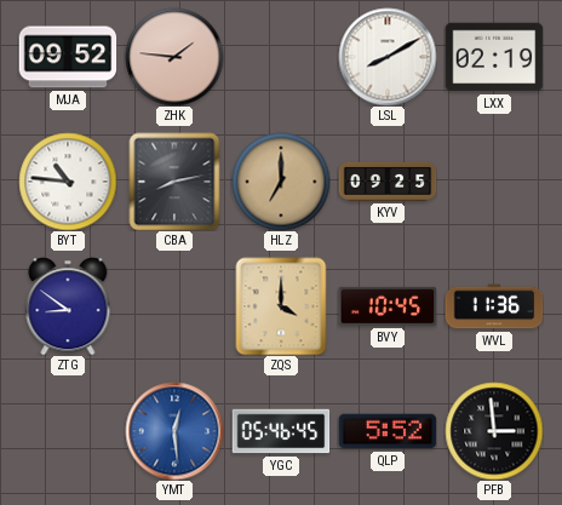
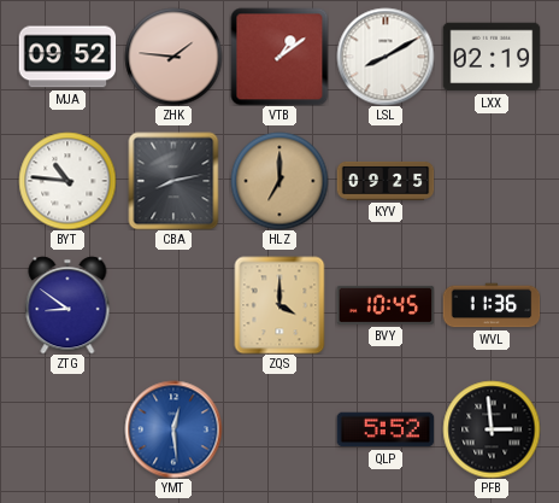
VTB: none -> 1:09
YGC: 05:46 -> none
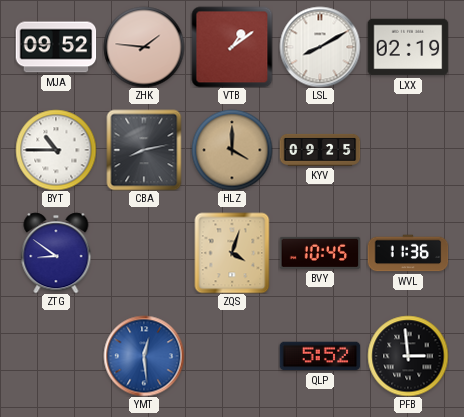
BYT: 10:46 -> 10:45
HLZ: 7:00 -> 4:00
ZQS: 4:00 -> 4:03
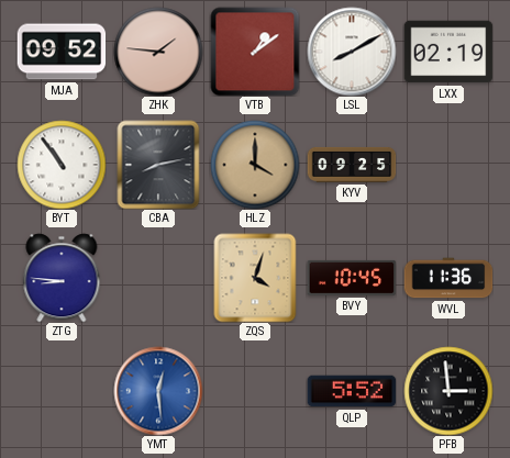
BYT: 10:45 -> 10:54
ZTG: 8:51 -> 8:46
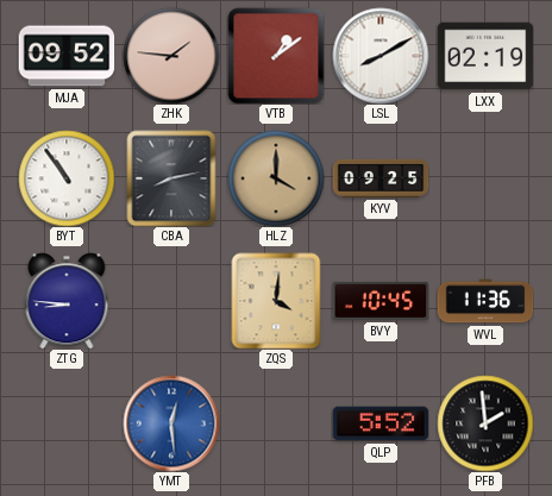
ZQS: 4:03 -> 4:01
PFB: 2:59 -> 1:59
